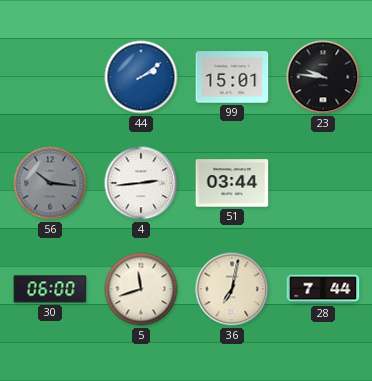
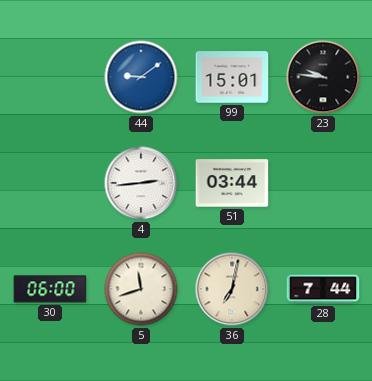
44: 2:09 -> 9:09
56: 10:16 -> none
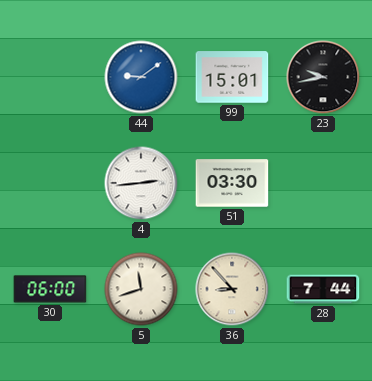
23: 9:46 -> 9:43
51: 03:44 -> 03:30
36: 7:02 -> 8:53
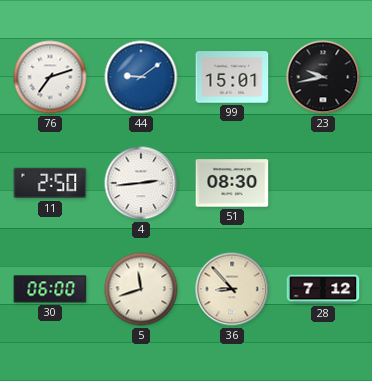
76: none -> 7:12
11: none -> 2:50
51: 03:30 -> 08:30
28: 7:44 -> 7:12
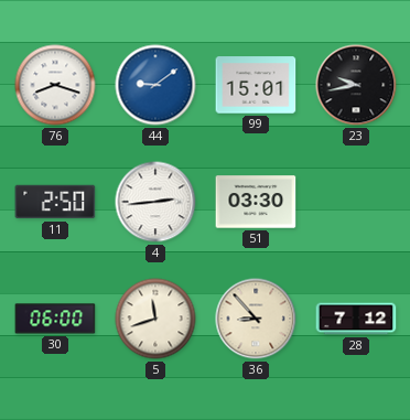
76: 7:12 -> 8:18
51: 08:30 -> 03:30
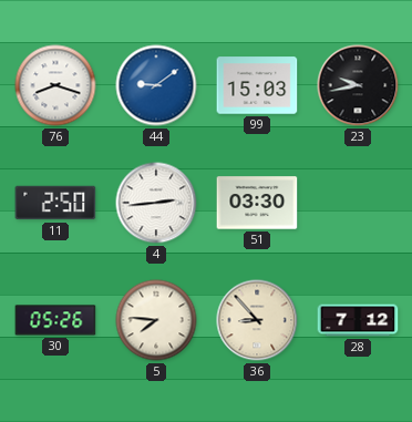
99: 15:01 -> 15:03
30: 06:00 -> 05:26
5: 11:42 -> 7:46
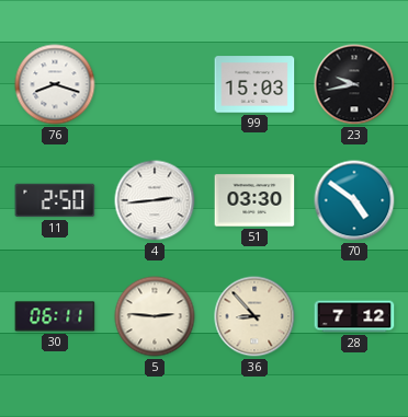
44: 9:09 -> none
70: none -> 4:51
30: 05:26 -> 06:11
5: 7:46 -> 2:46
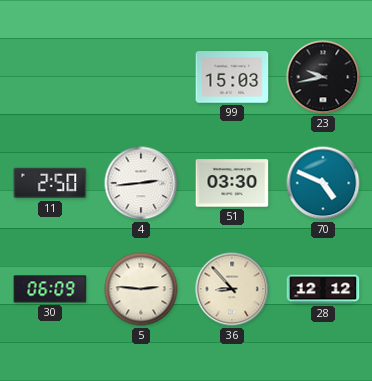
76: 8:18 -> none
70: 4:51 -> 4:49
30: 06:11 -> 06:09
28: 7:12 -> 12:12
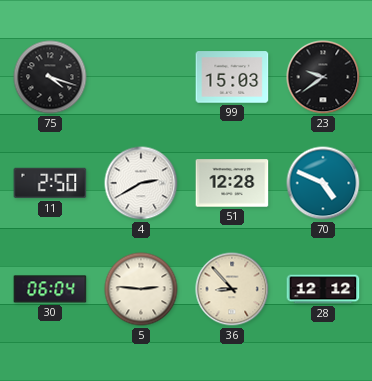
75: none -> 4:18
23: 9:43 -> 9:39
4: 2:44 -> 2:40
51: 03:30 -> 12:28
30: 06:09 -> 06:04
